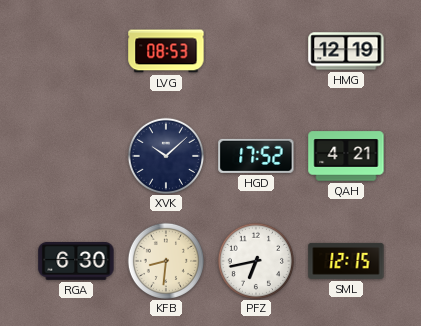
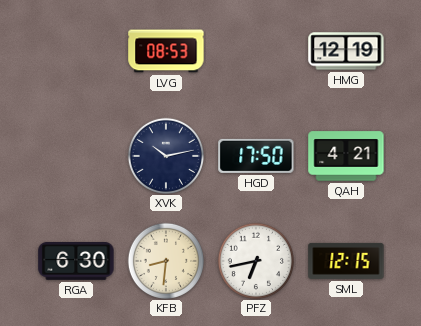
XVK: 10:08 -> 10:13
HGD: 17:52 -> 17:50
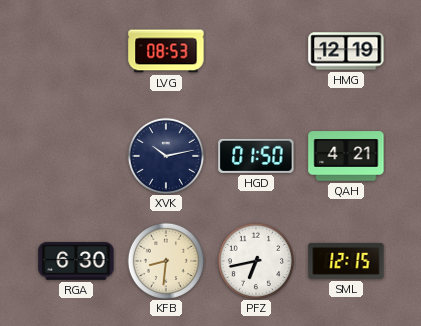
HGD: 17:50 -> 01:50
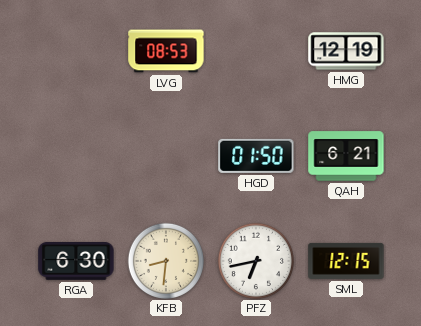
XVK: 10:13 -> none
QAH: 4:21 -> 6:21
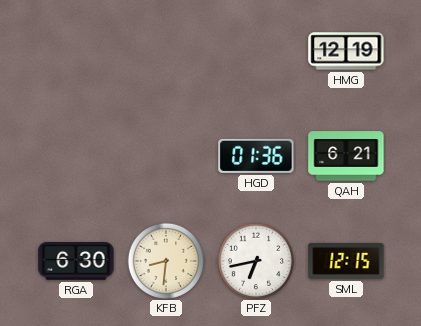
LVG: 08:53 -> none
HGD: 01:50 -> 01:36
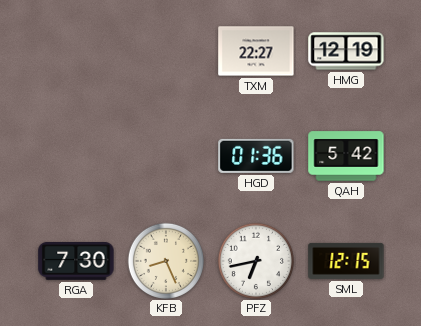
TXM: none -> 22:27
QAH: 6:21 -> 5:42
RGA: 6:30 -> 7:30
KFB: 8:31 -> 8:26
